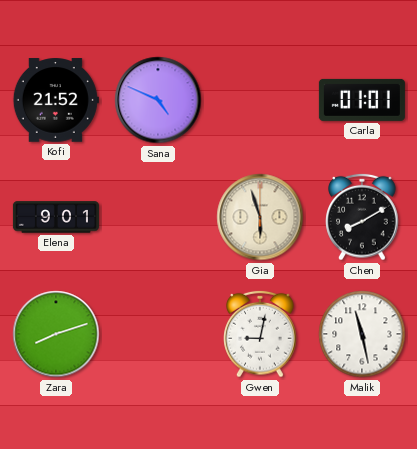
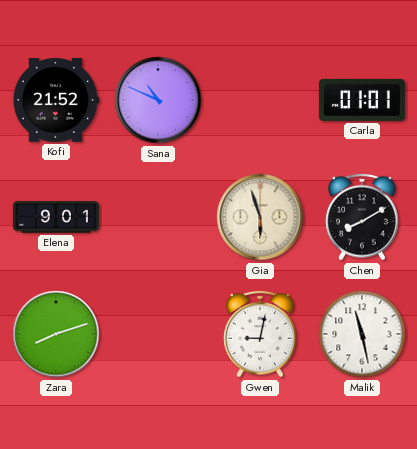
Sana: 4:49 -> 10:49
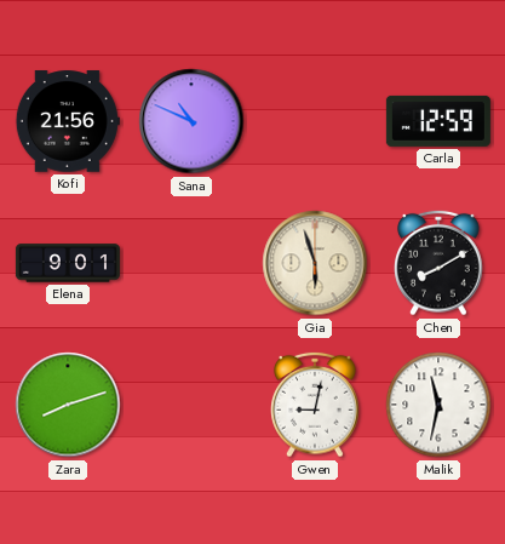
Kofi: 21:52 -> 21:56
Carla: 01:01 -> 12:59
Malik: 11:28 -> 11:32
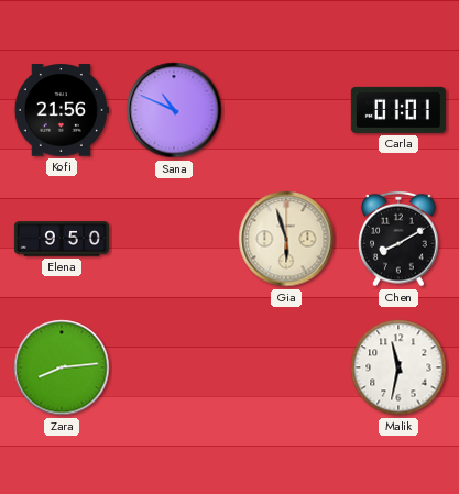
Carla: 12:59 -> 01:01
Elena: 9:01 -> 9:50
Zara: 8:12 -> 8:14
Gwen: 9:02 -> none
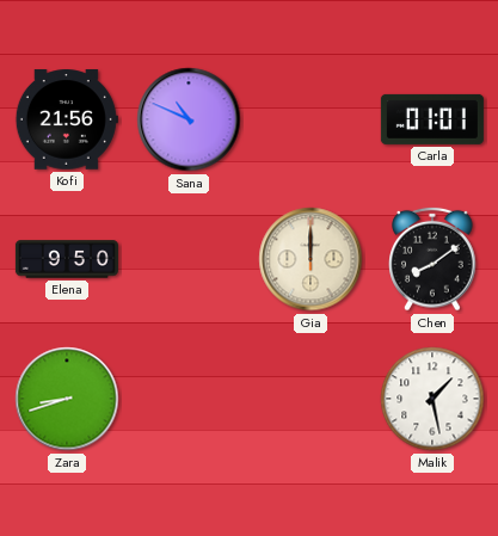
Gia: 5:57 -> 12:00
Chen: 8:10 -> 8:09
Zara: 8:14 -> 8:42
Malik: 11:32 -> 1:28
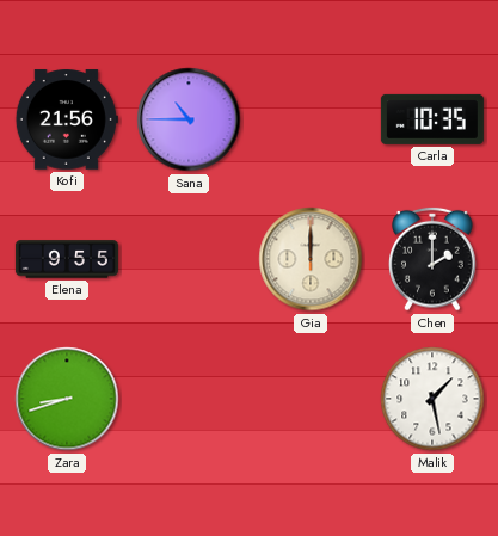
Sana: 10:49 -> 10:45
Carla: 01:01 -> 10:35
Elena: 9:50 -> 9:55
Chen: 8:09 -> 2:00
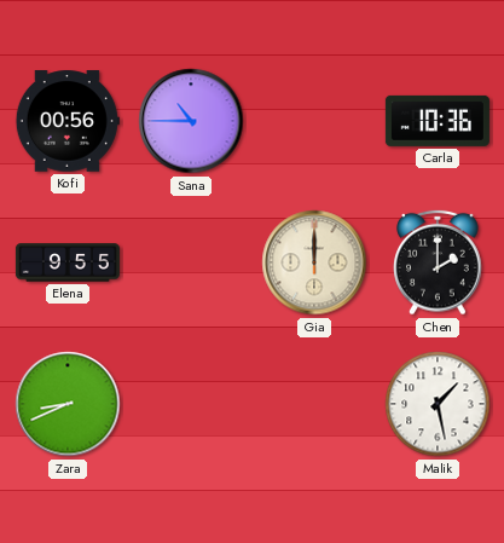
Kofi: 21:56 -> 00:56
Carla: 10:35 -> 10:36
Zara: 8:42 -> 8:41
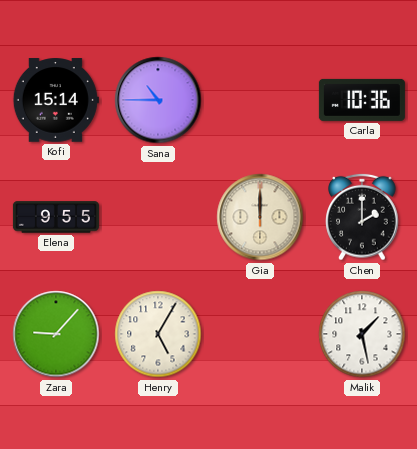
Kofi: 00:56 -> 15:14
Zara: 8:41 -> 9:07
Henry: none -> 5:05
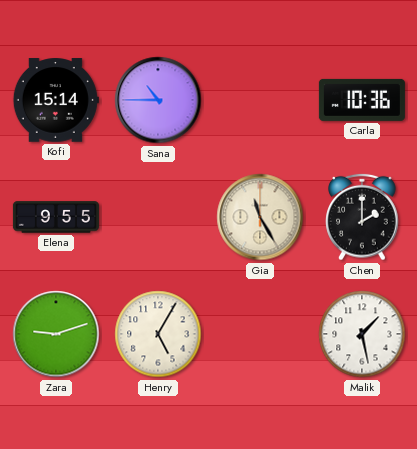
Gia: 12:00 -> 11:25
Zara: 9:07 -> 9:12
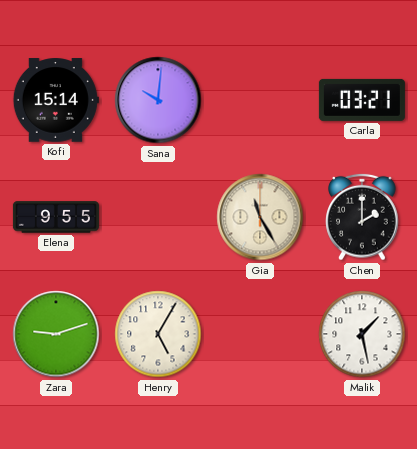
Sana: 10:45 -> 10:01
Carla: 10:36 -> 03:21
